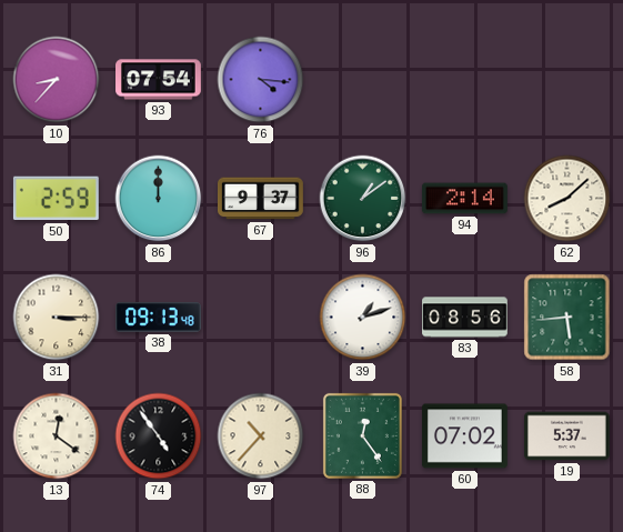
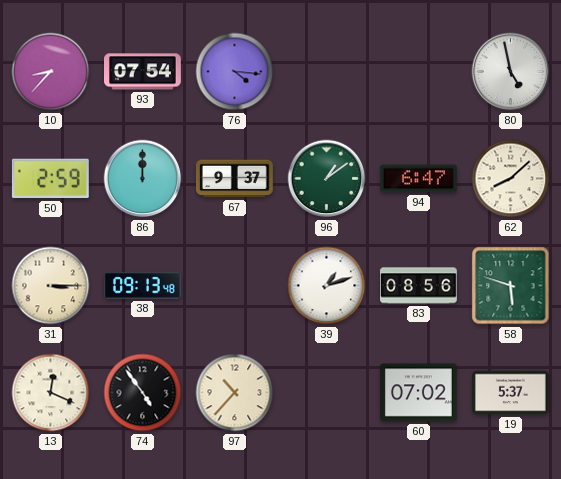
80: none -> 4:58
94: 2:14 -> 6:47
58: 5:44 -> 5:48
13: 12:21 -> 12:19
88: 12:24 -> none
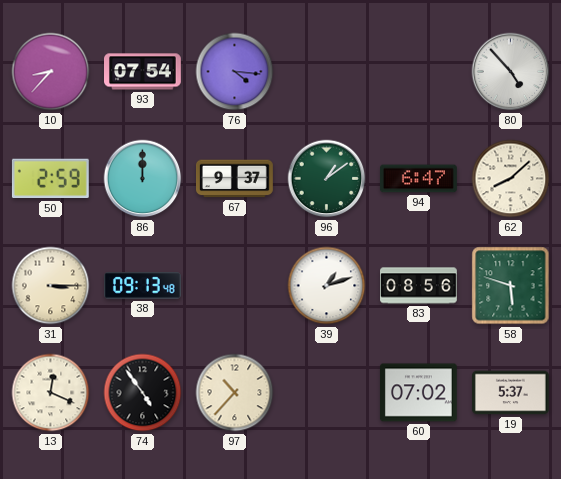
80: 4:58 -> 4:53
